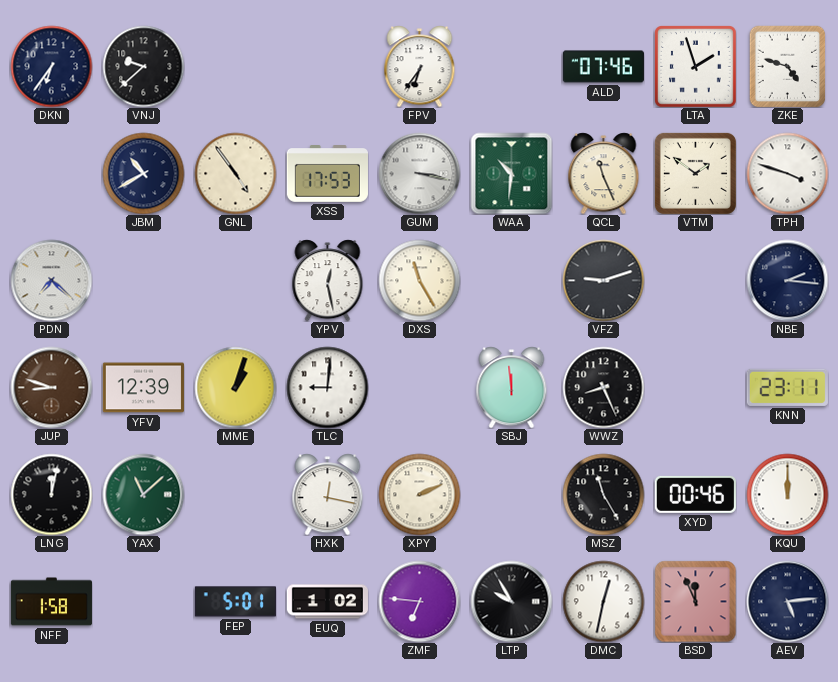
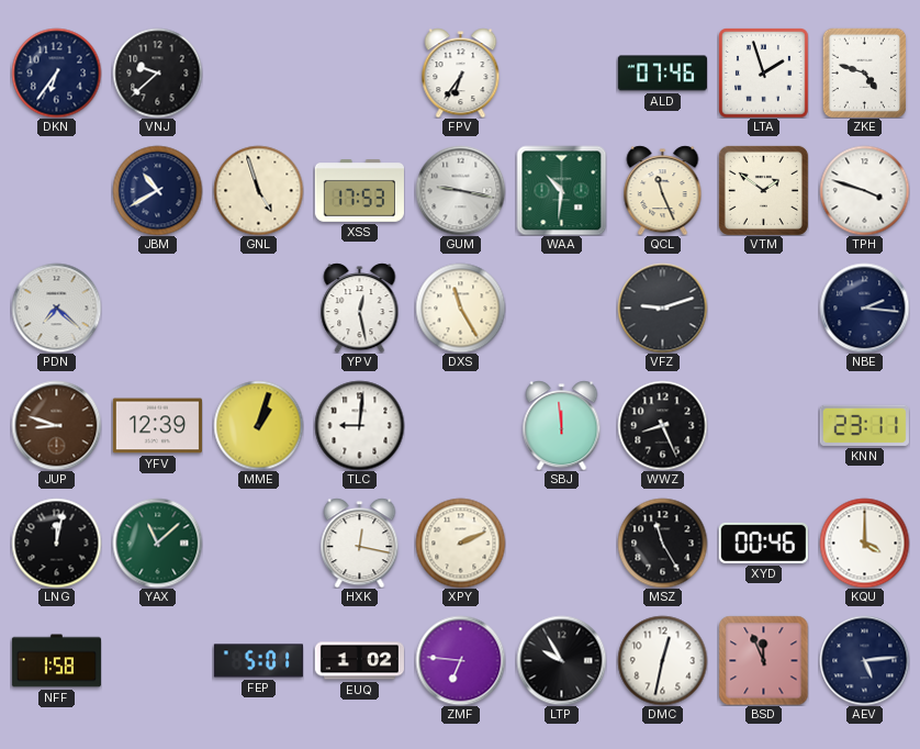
GNL: 4:54 -> 4:57
GUM: 3:17 -> 9:17
KQU: 12:00 -> 4:00
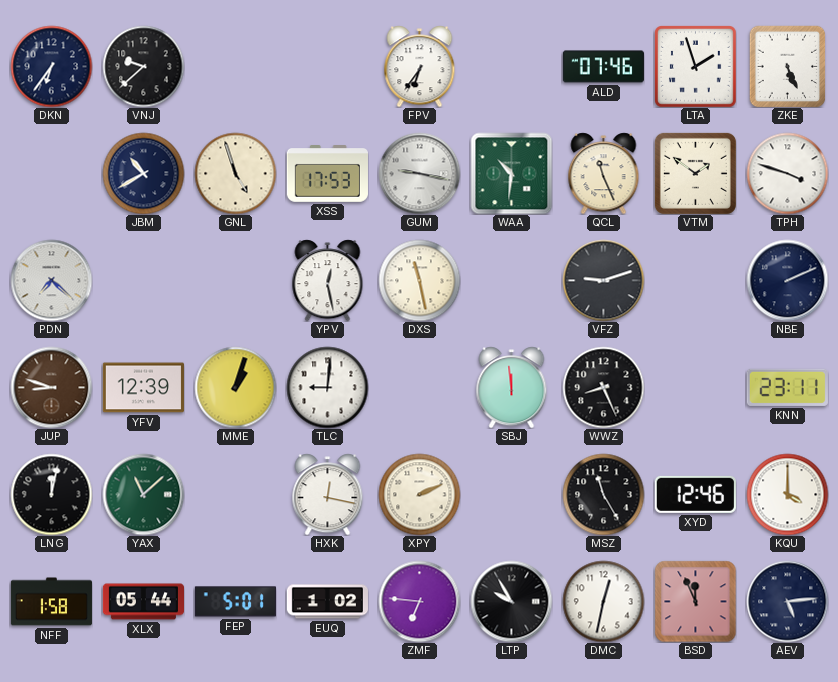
ZKE: 4:48 -> 5:26
DXS: 11:25 -> 11:28
NBE: 2:16 -> 2:11
XYD: 00:46 -> 12:46
XLX: none -> 05:44
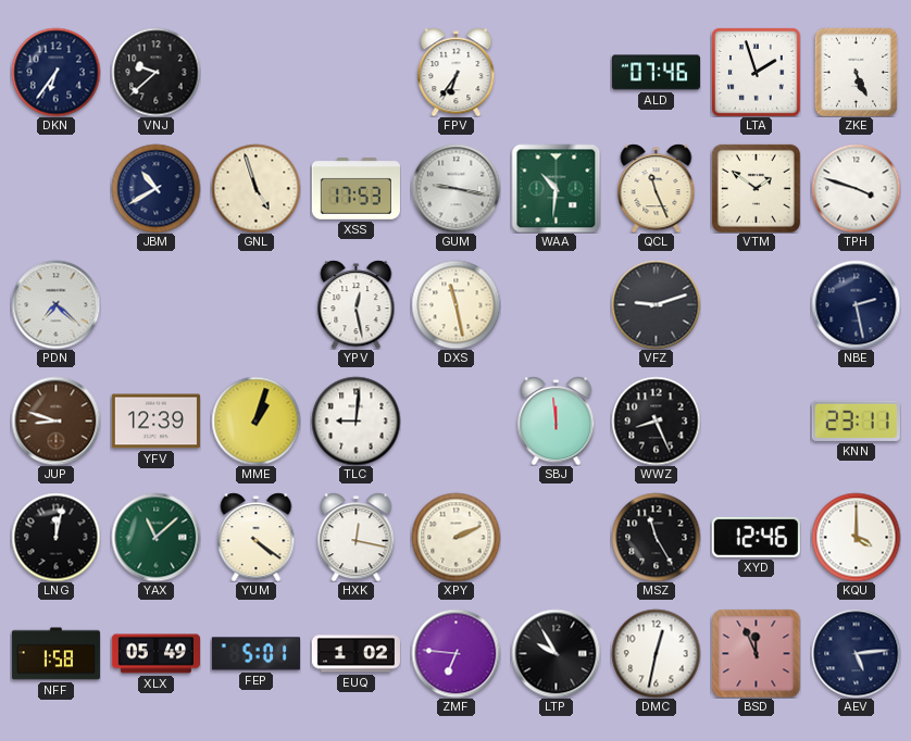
NBE: 2:11 -> 2:28
YUM: none -> 4:21
XLX: 05:44 -> 05:49
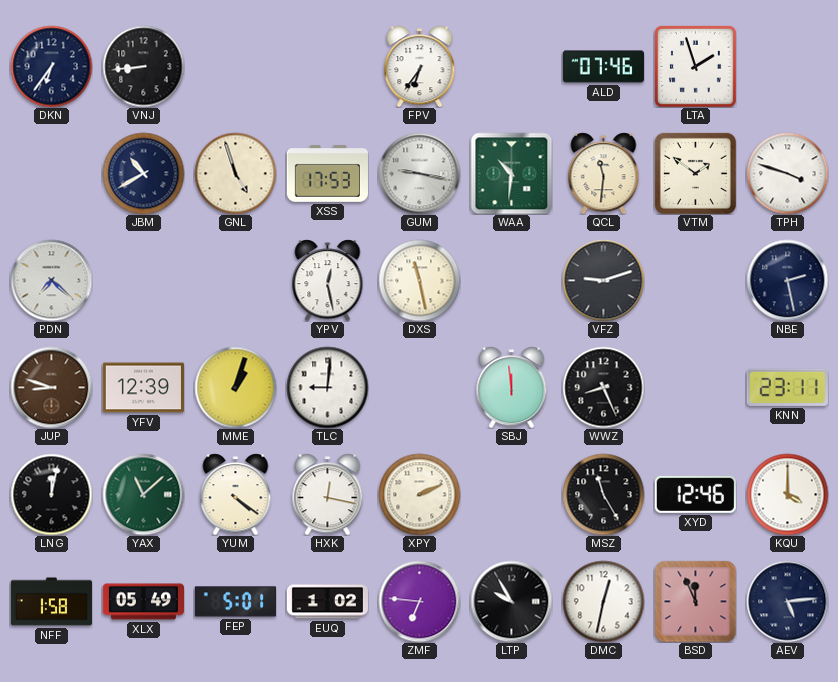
VNJ: 9:38 -> 8:44
ZKE: 5:26 -> none
QCL: 11:26 -> 11:31
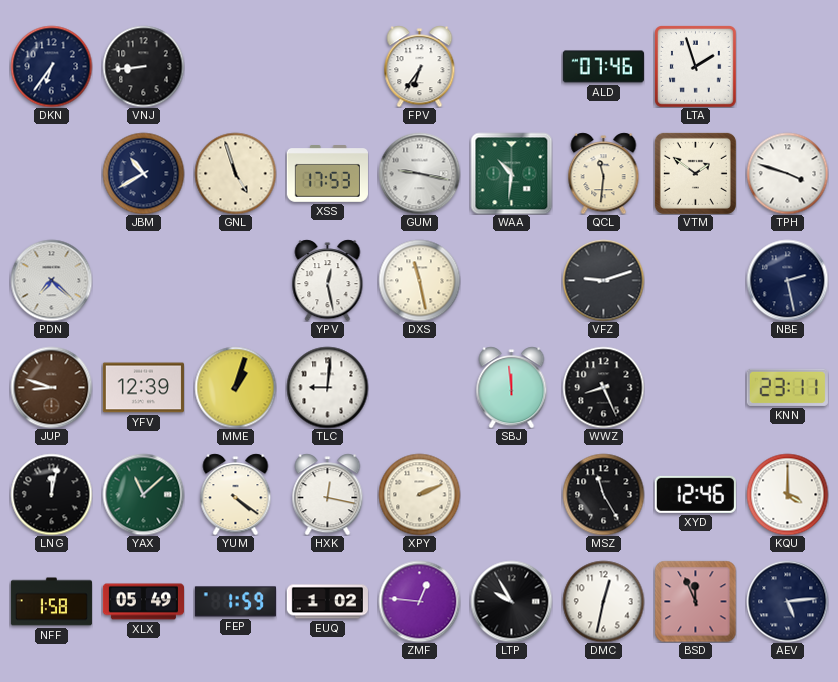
FEP: 5:01 -> 1:59
ZMF: 6:46 -> 12:46
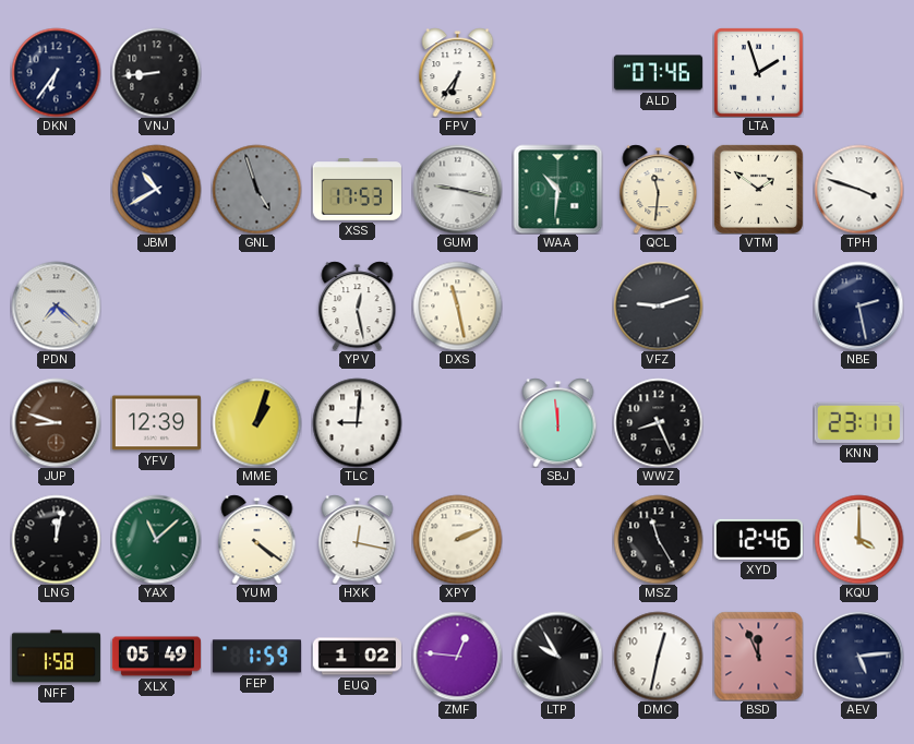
GNL dial: cream -> grey
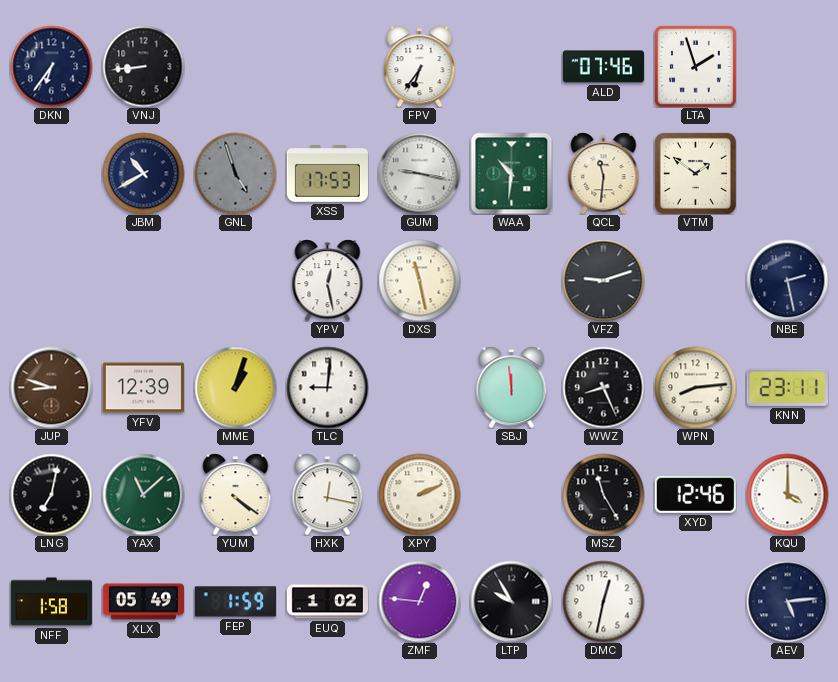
TPH: 3:48 -> none
PDN: 7:22 -> none
WPN: none -> 8:14
LNG: 12:02 -> 7:02
BSD: 11:56 -> none
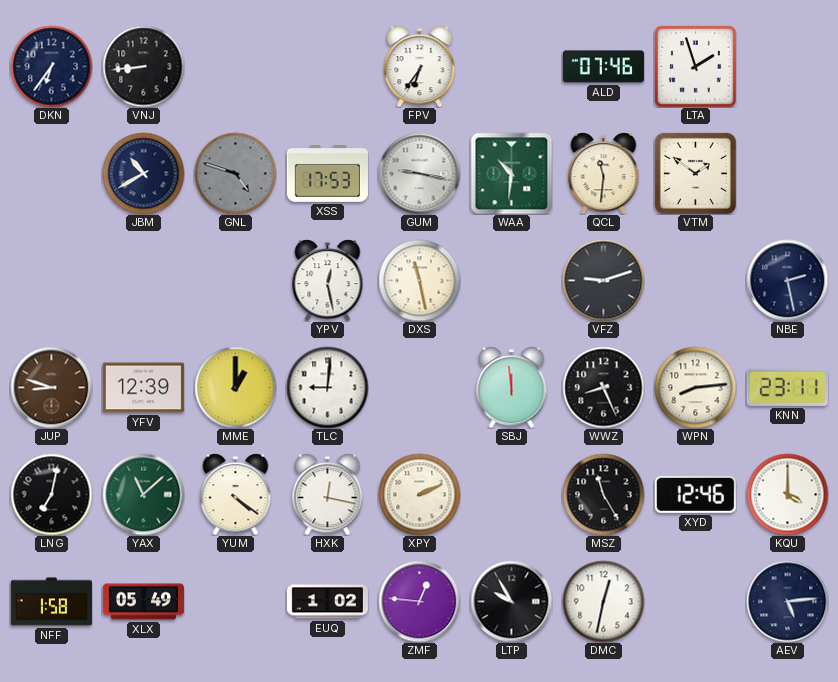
GNL: 4:57 -> 4:48
MME: 1:03 -> 1:00
FEP: 1:59 -> none
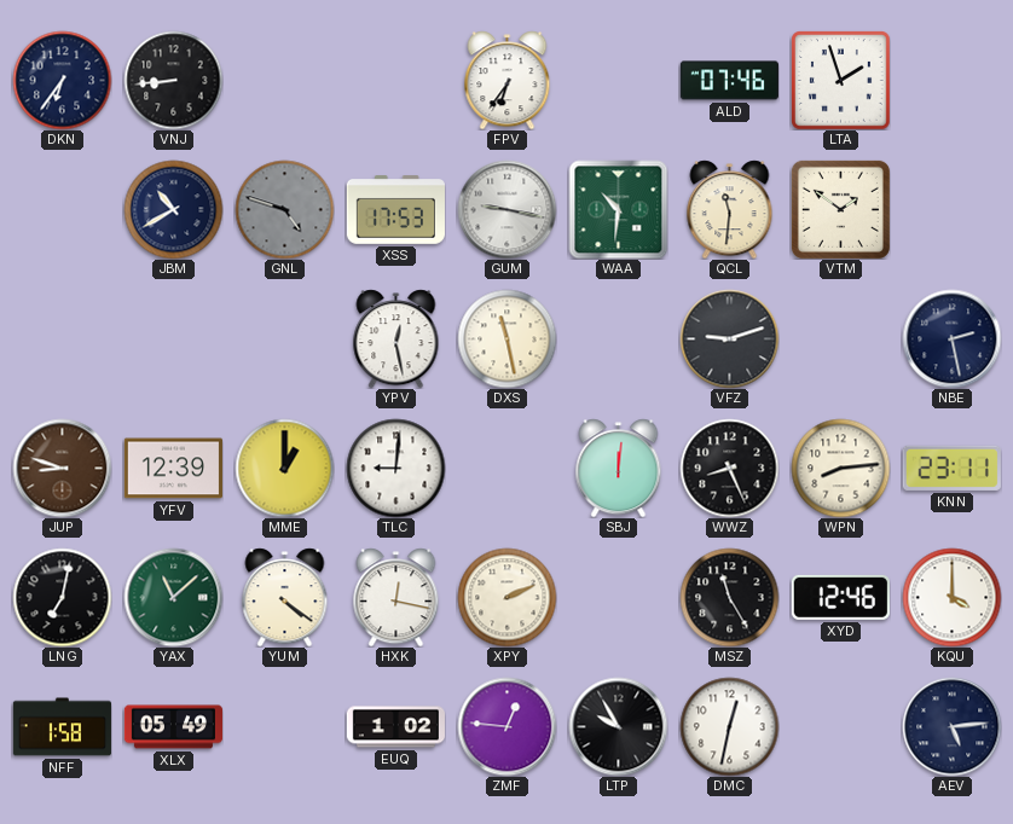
SBJ: 11:59 -> 12:01
